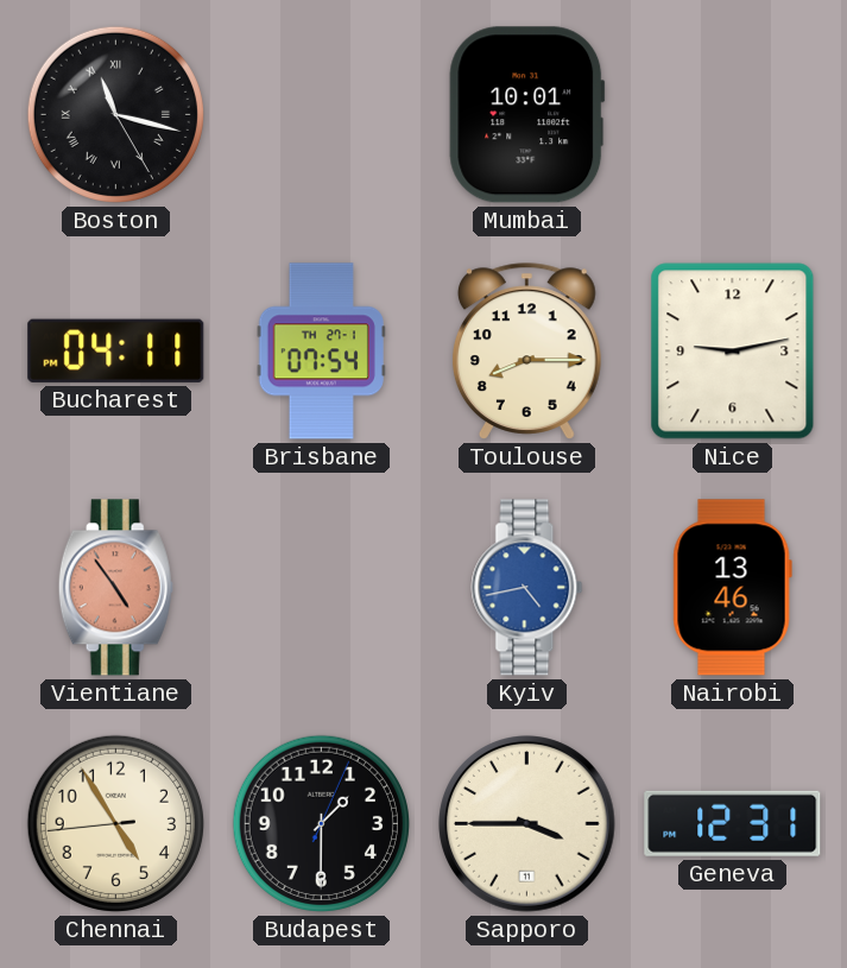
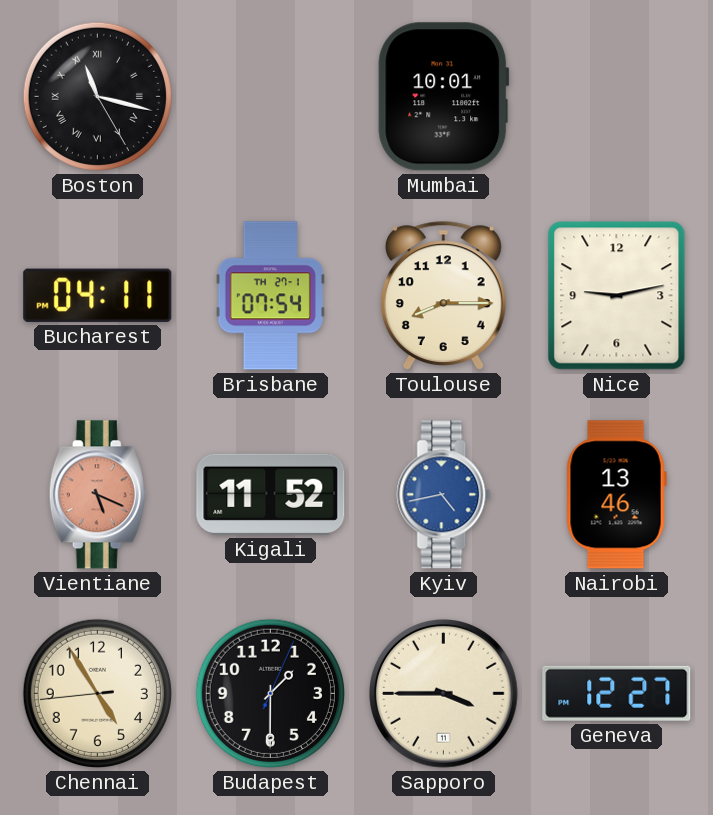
Vientiane: 4:54 -> 5:19
Kigali: none -> 11:52
Geneva: 12:31 -> 12:27
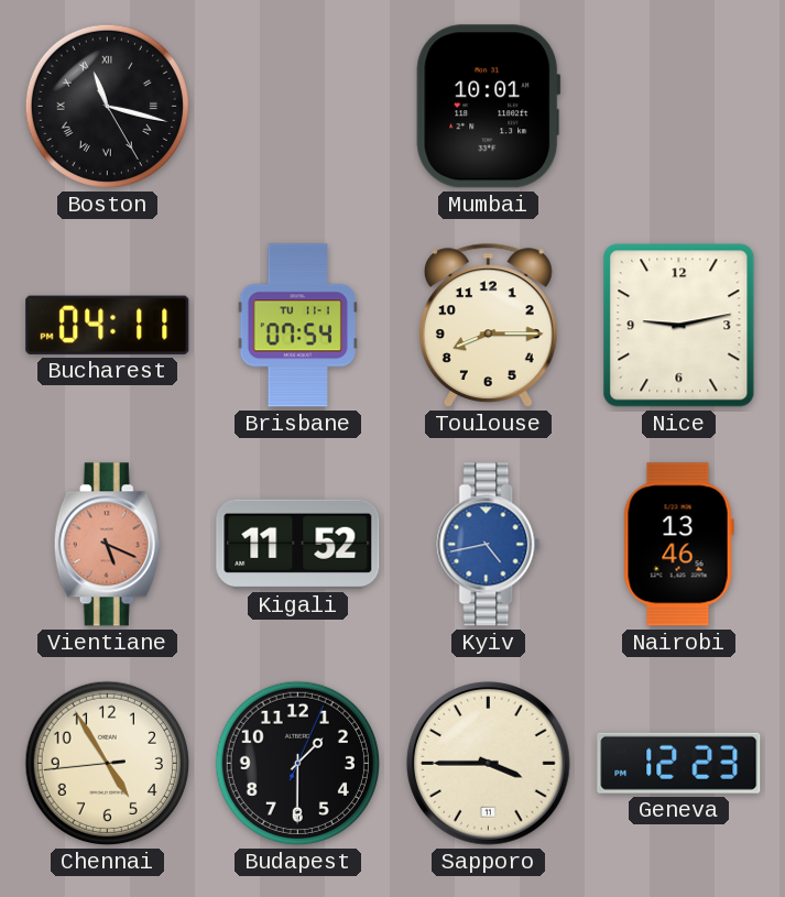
Brisbane date: TH 27-1 -> TU 11-1
Geneva: 12:27 -> 12:23
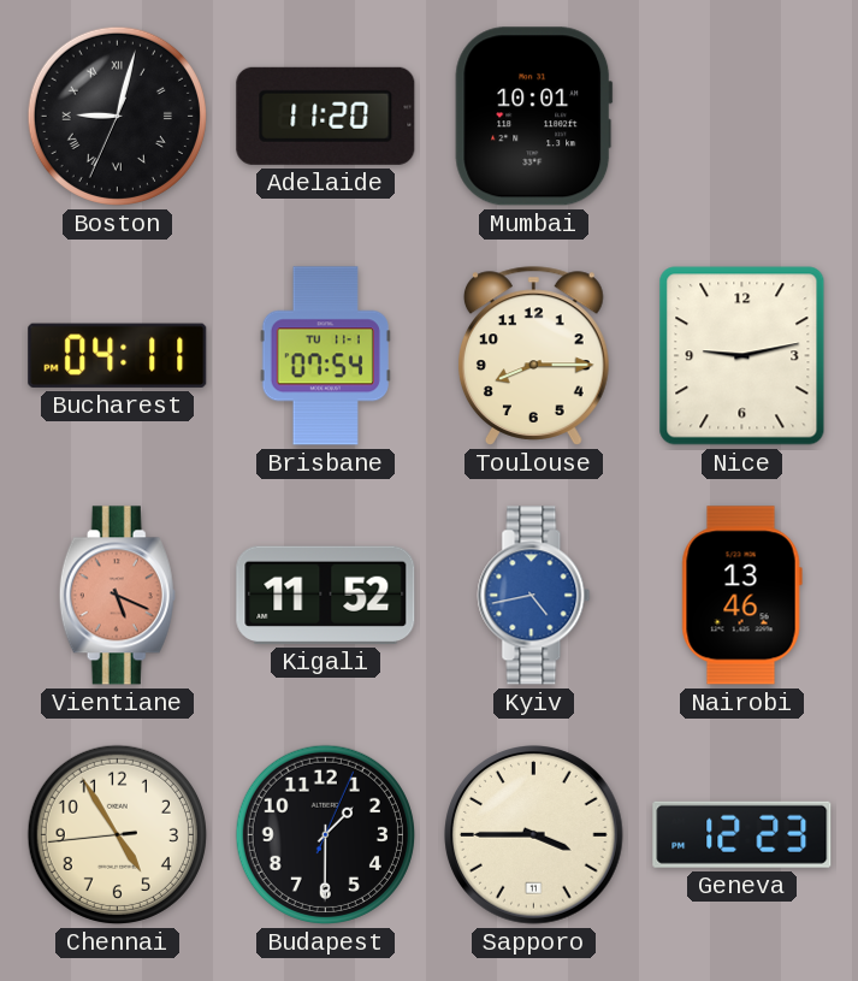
Boston: 11:17 -> 9:02
Adelaide: none -> 11:20
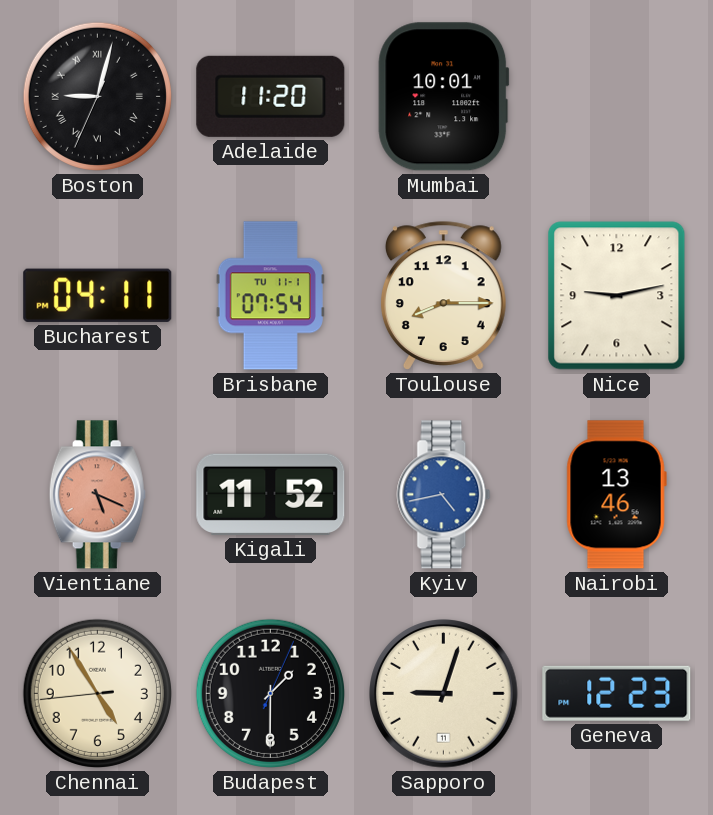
Sapporo: 3:45 -> 9:03
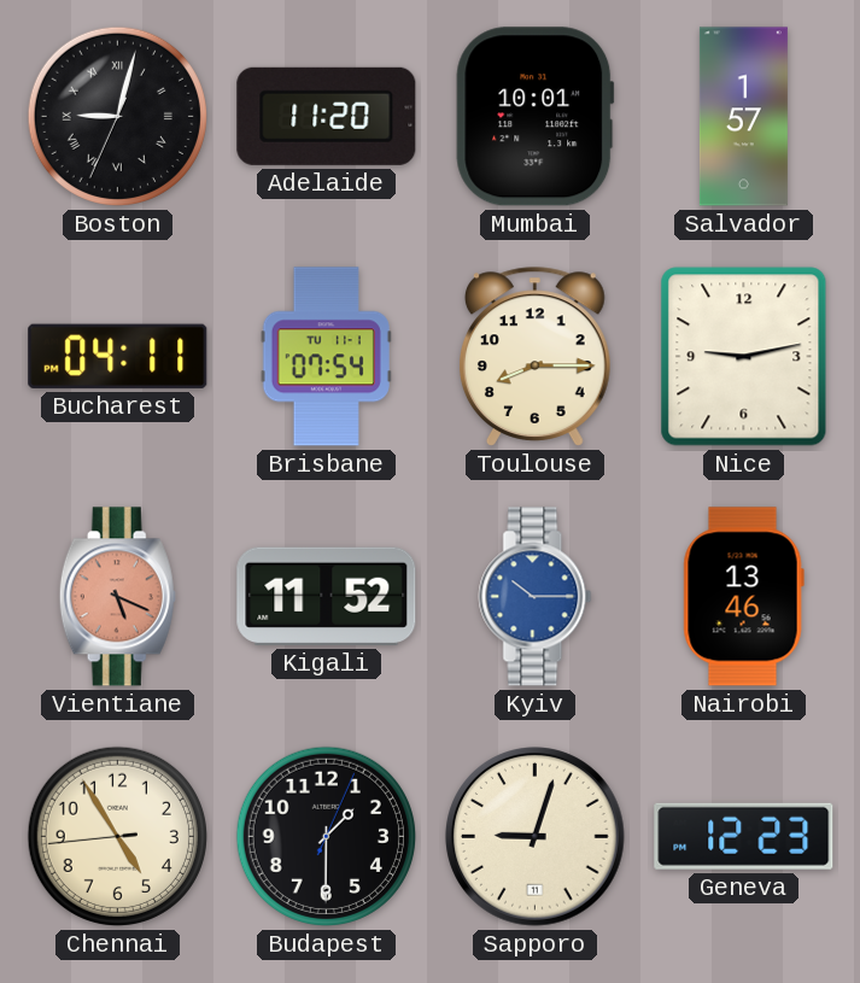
Salvador: none -> 1:57
Kyiv: 4:43 -> 10:15
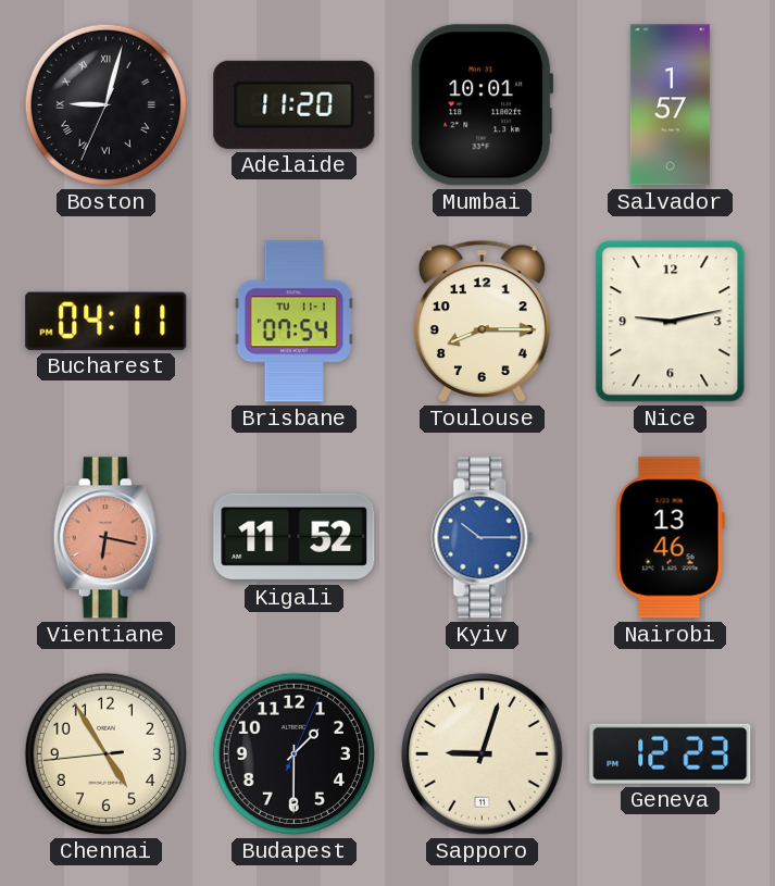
Vientiane: 5:19 -> 6:17
